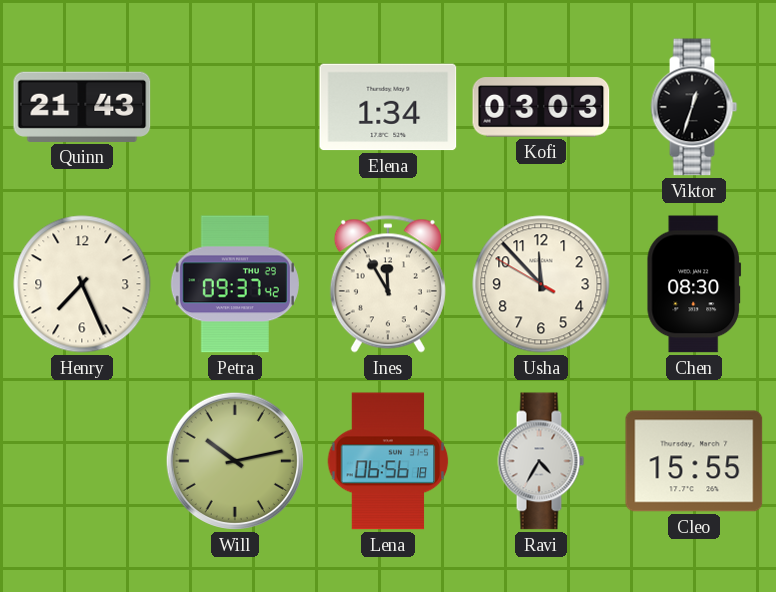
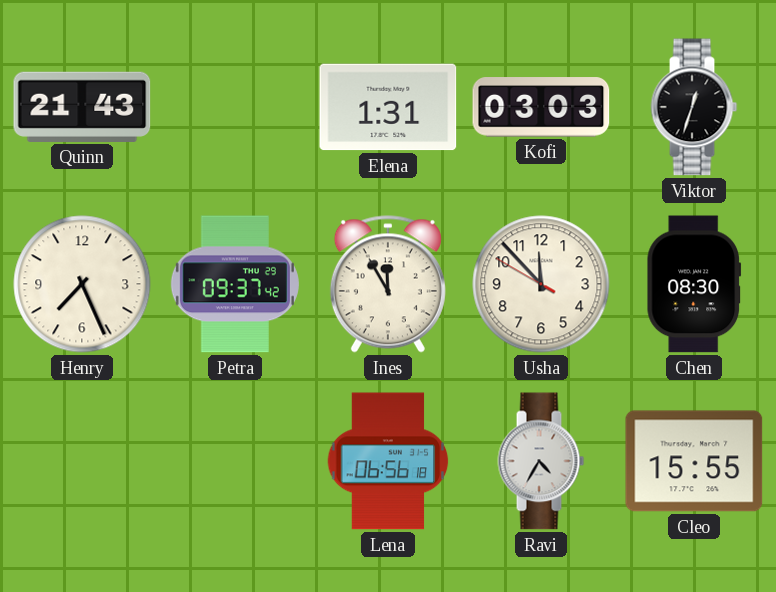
Elena: 1:34 -> 1:31
Will: 10:13 -> none
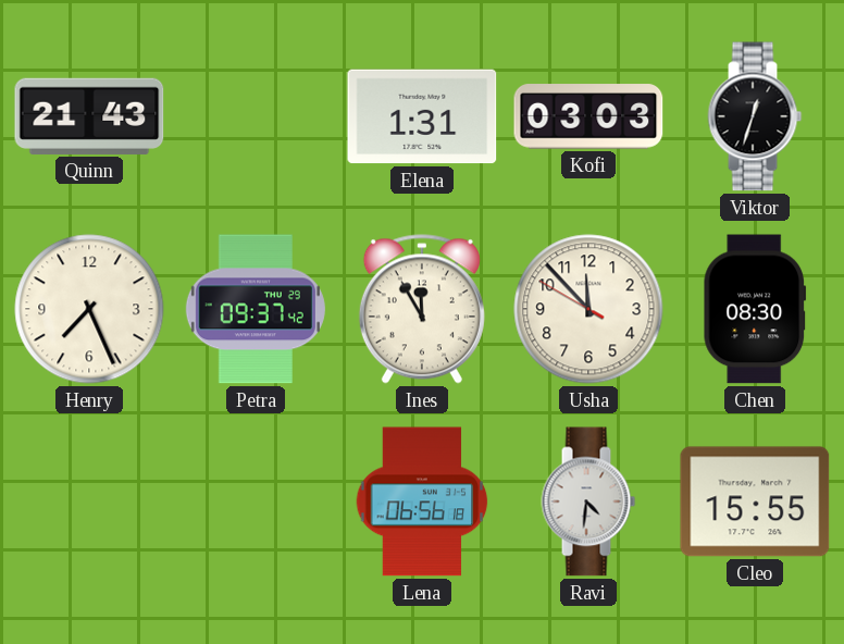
Ravi: 4:35 -> 4:31
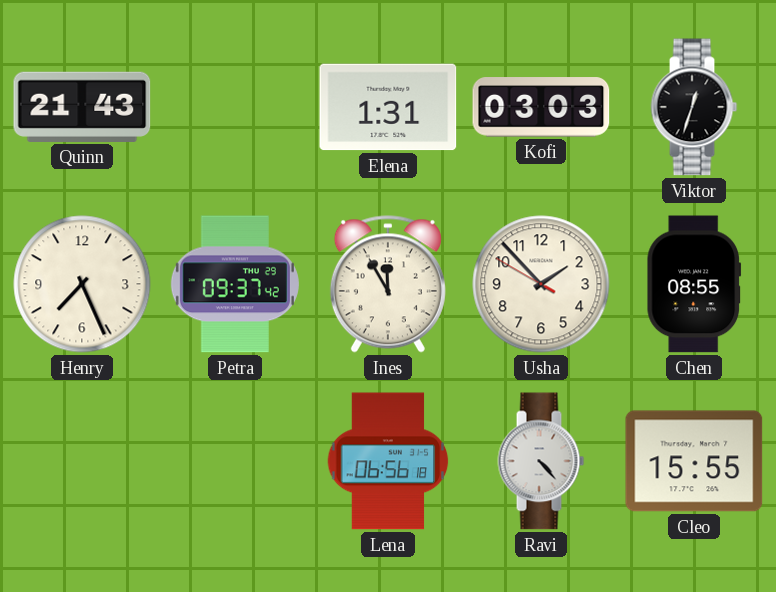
Usha: 11:52 -> 1:52
Chen: 08:30 -> 08:55
Ravi: 4:31 -> 4:23
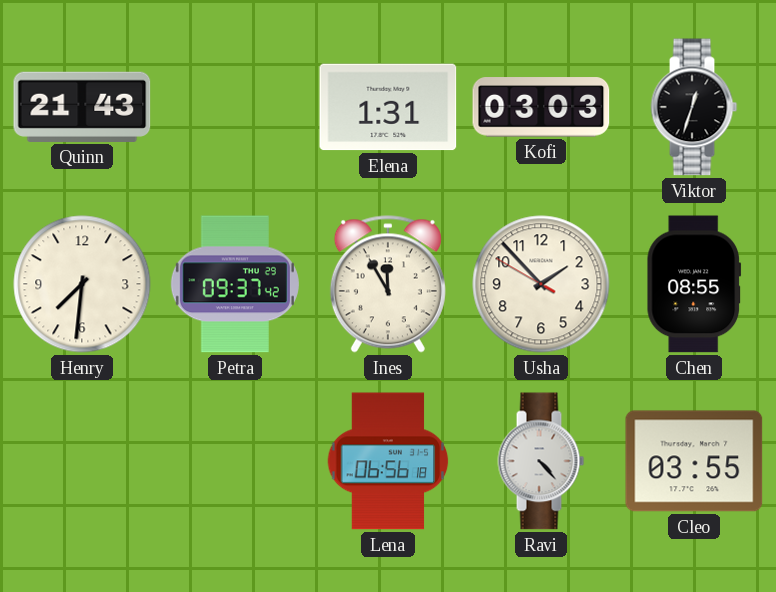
Henry: 7:26 -> 7:31
Cleo: 15:55 -> 03:55
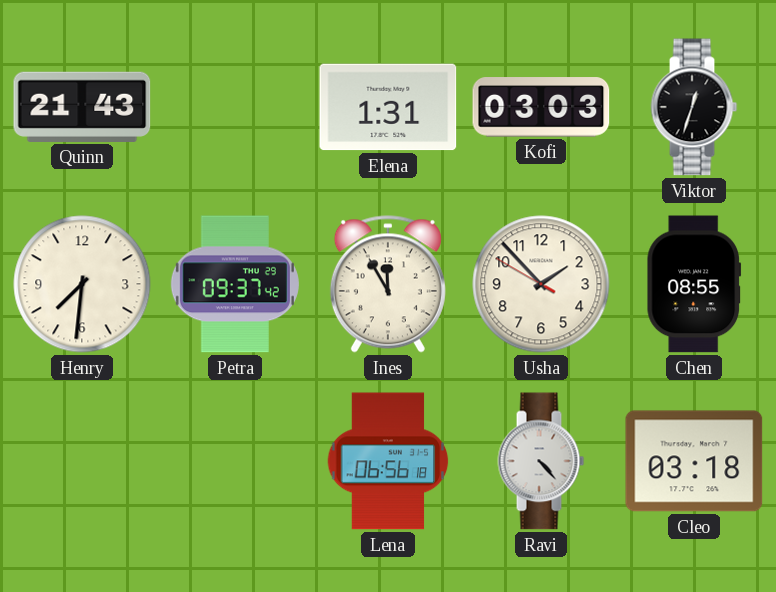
Cleo: 03:55 -> 03:18
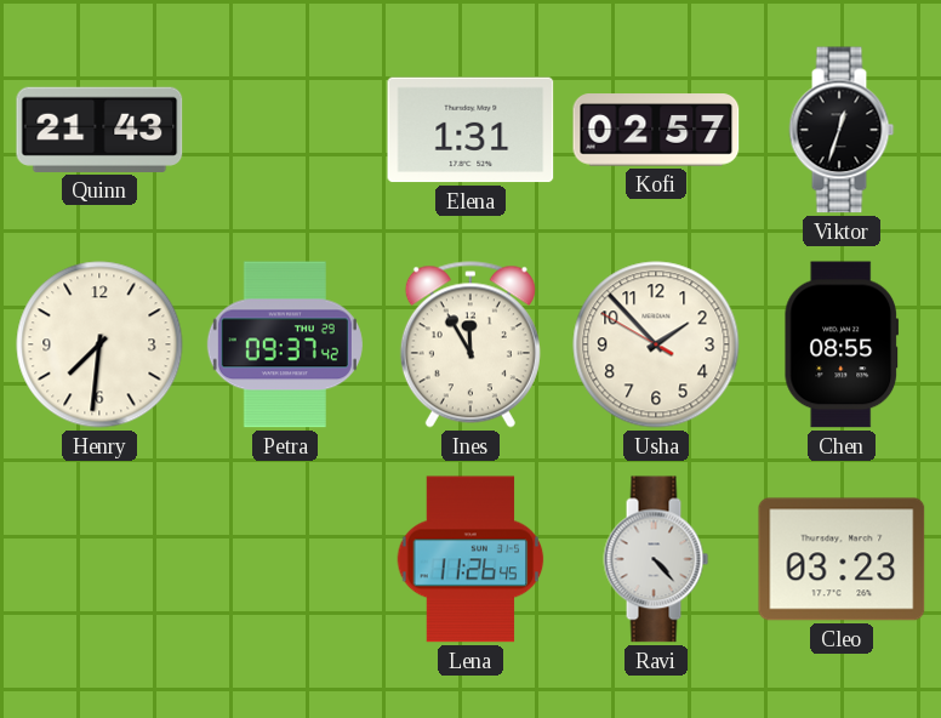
Kofi: 03:03 -> 02:57
Lena: 06:56 -> 11:26
Cleo: 03:18 -> 03:23
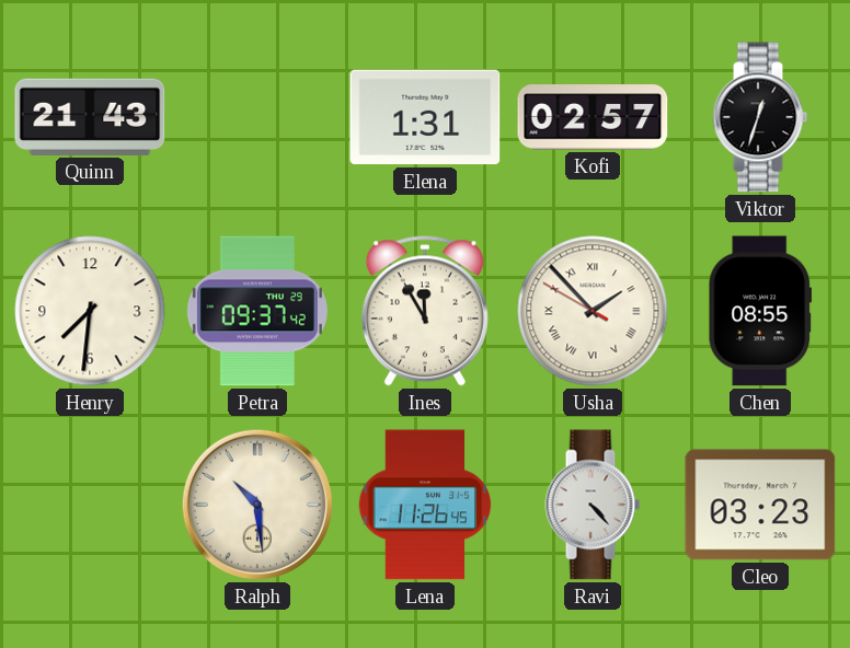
Usha numerals: Arabic -> Roman
Ralph: none -> 10:29
